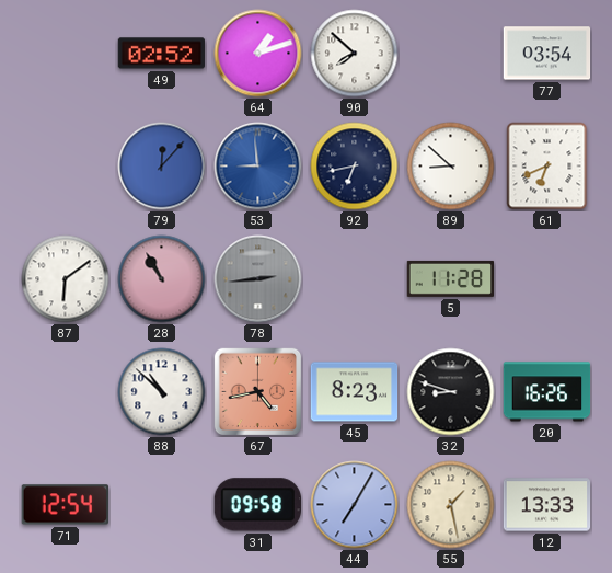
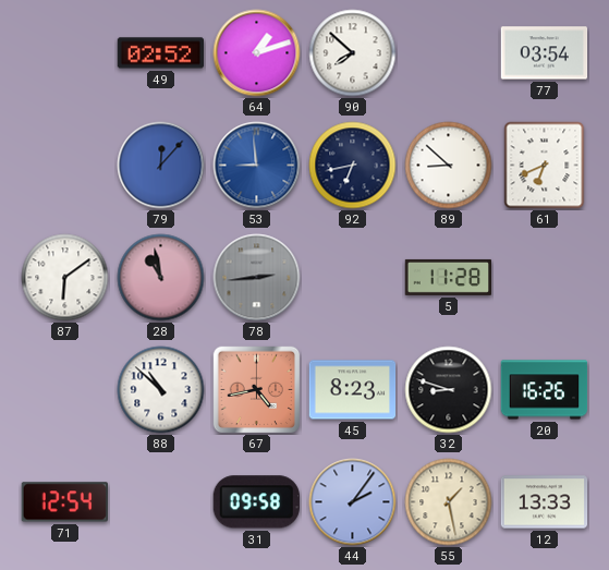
28: 10:55 -> 10:58
44: 7:05 -> 2:06
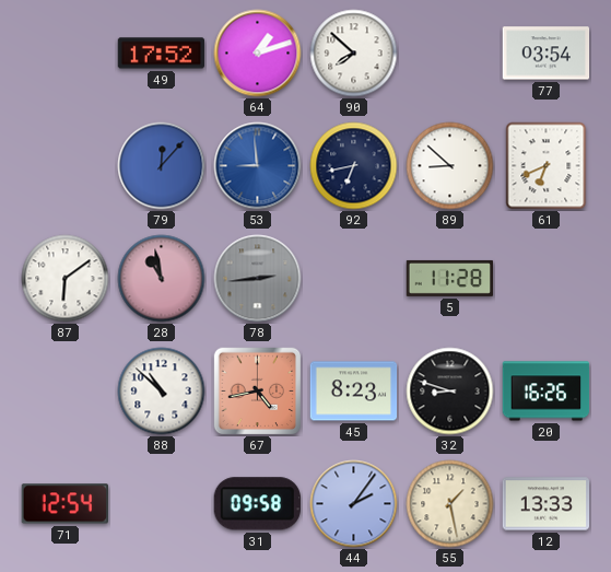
49: 02:52 -> 17:52
